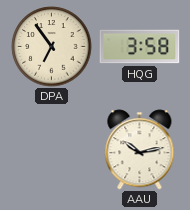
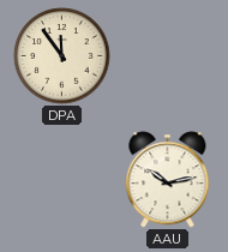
DPA: 6:54 -> 11:54
HQG: 3:58 -> none
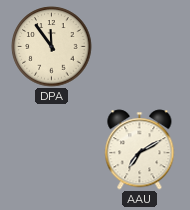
AAU: 10:13 -> 7:10
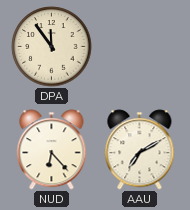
NUD: none -> 6:23
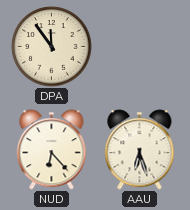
AAU: 7:10 -> 6:27
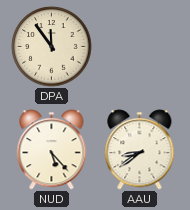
NUD: 6:23 -> 5:23
AAU: 6:27 -> 8:39
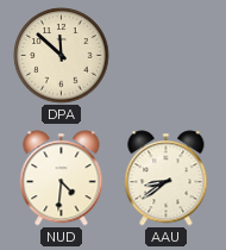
DPA: 11:54 -> 11:52
NUD: 5:23 -> 4:31
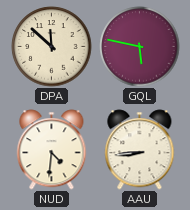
GQL: none -> 5:47
AAU: 8:39 -> 8:44
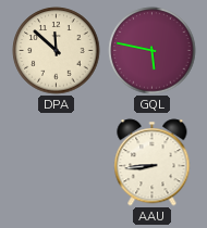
NUD: 4:31 -> none
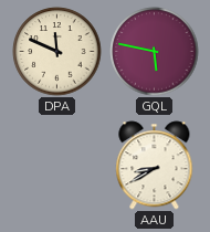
DPA: 11:52 -> 11:49
AAU: 8:44 -> 8:40
